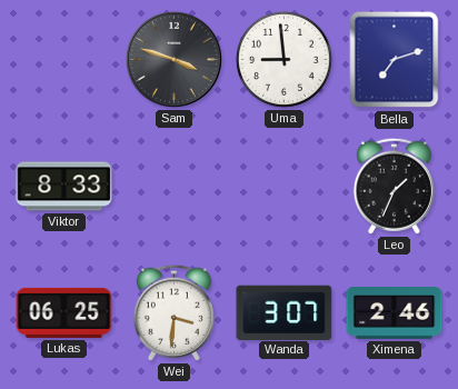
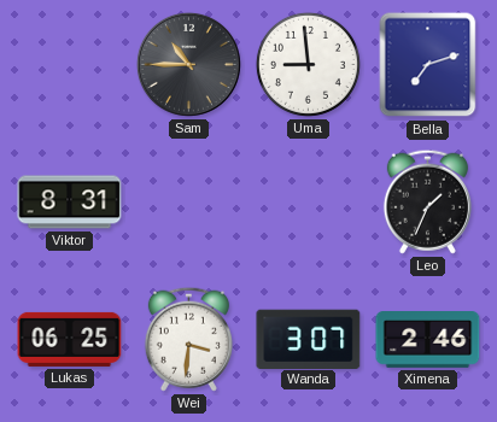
Sam: 3:48 -> 10:45
Viktor: 8:33 -> 8:31
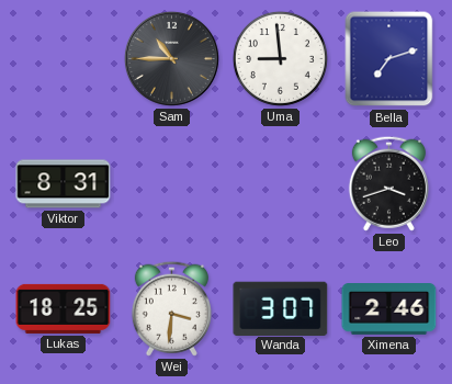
Leo: 1:34 -> 3:42
Lukas: 06:25 -> 18:25
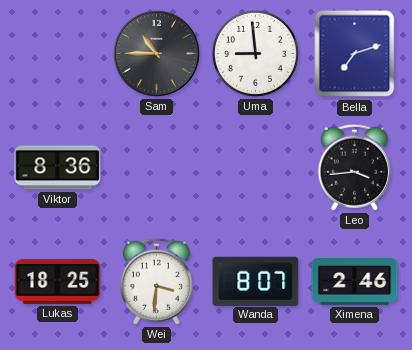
Viktor: 8:31 -> 8:36
Leo: 3:42 -> 3:44
Wanda: 3:07 -> 8:07
